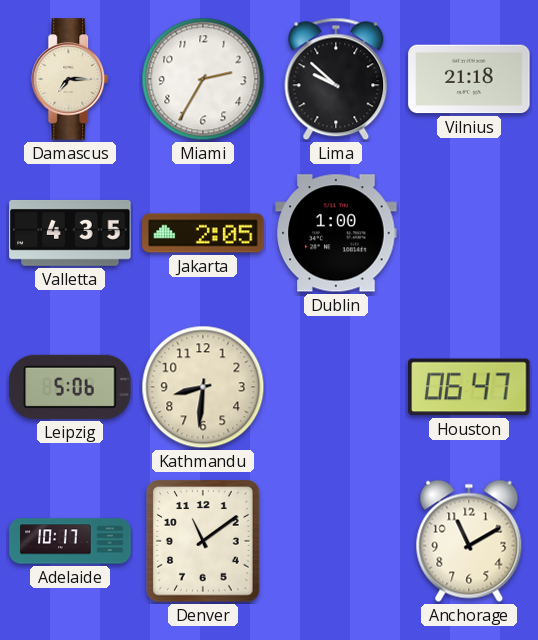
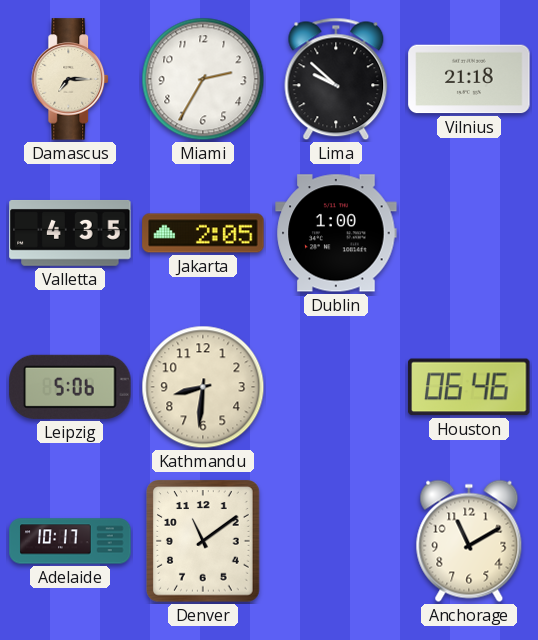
Houston: 06:47 -> 06:46
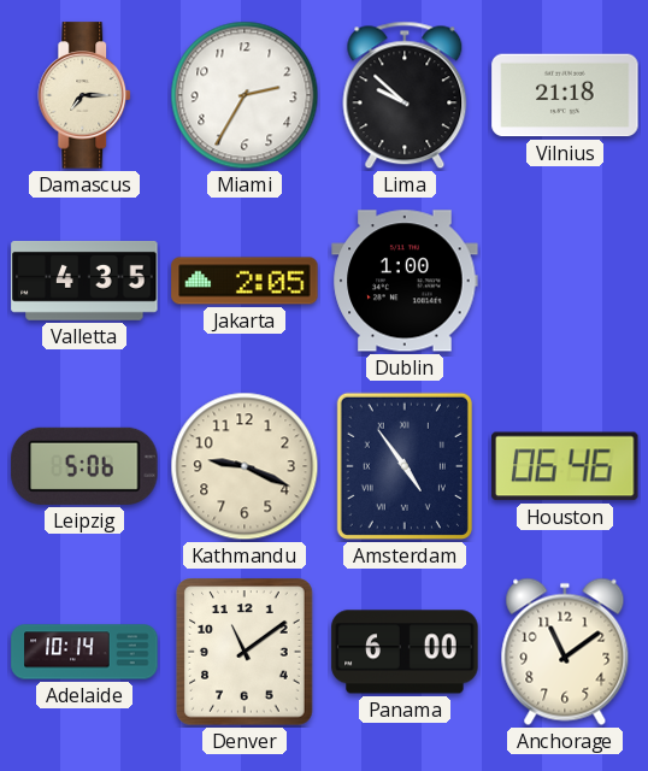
Kathmandu: 8:31 -> 9:19
Amsterdam: none -> 4:54
Adelaide: 10:17 -> 10:14
Panama: none -> 6:00
Anchorage: 11:10 -> 11:09
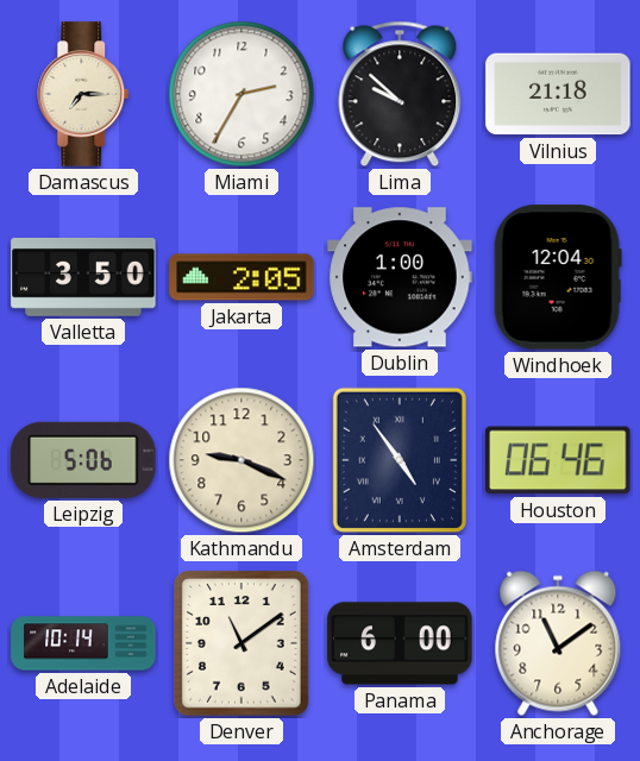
Valletta: 4:35 -> 3:50
Windhoek: none -> 12:04
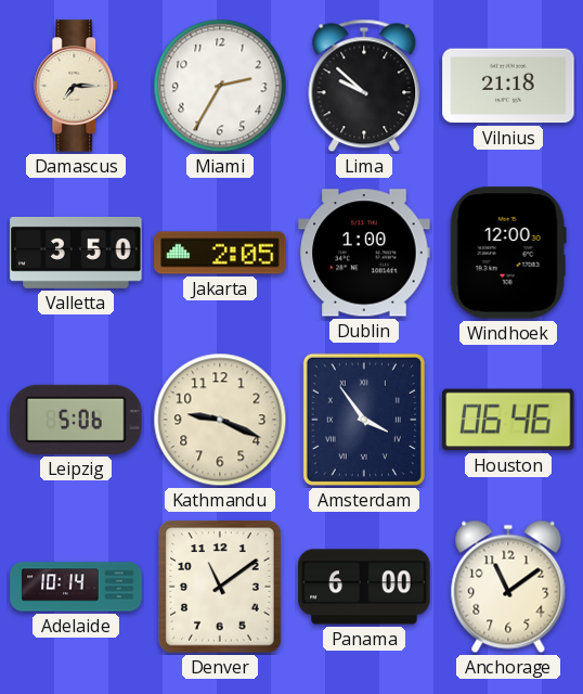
Windhoek: 12:04 -> 12:00
Amsterdam: 4:54 -> 3:54
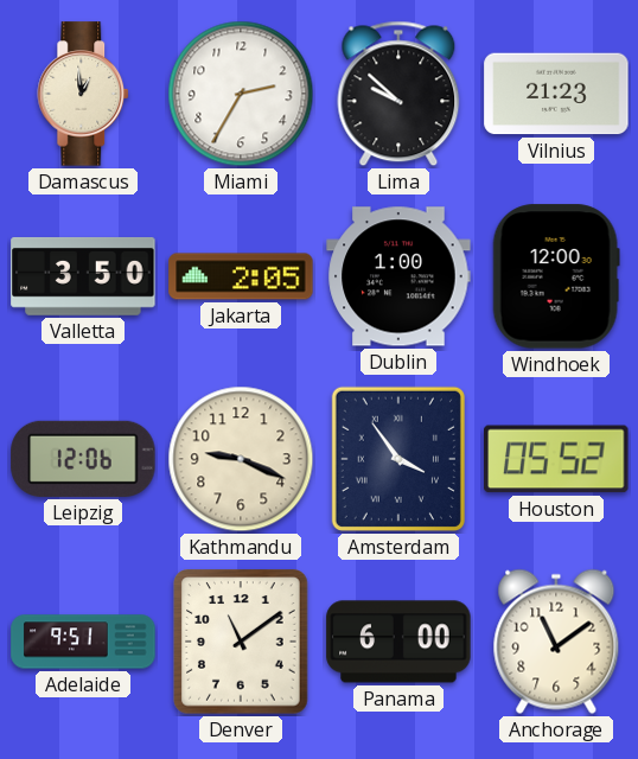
Damascus: 7:15 -> 12:59
Vilnius: 21:18 -> 21:23
Leipzig: 5:06 -> 12:06
Houston: 06:46 -> 05:52
Adelaide: 10:14 -> 9:51
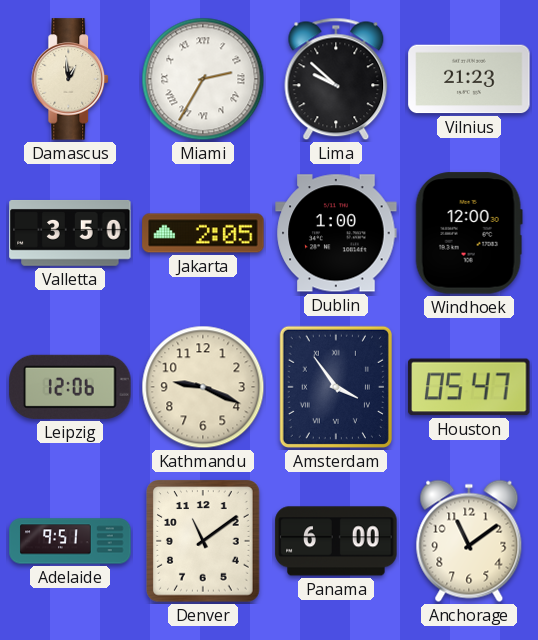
Miami numerals: Arabic -> Roman
Houston: 05:52 -> 05:47
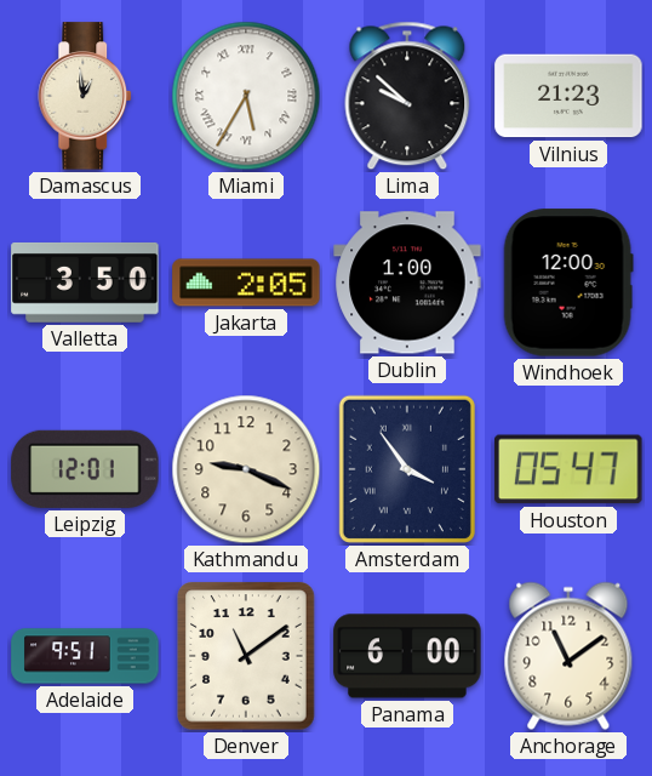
Miami: 2:35 -> 5:35
Leipzig: 12:06 -> 12:01
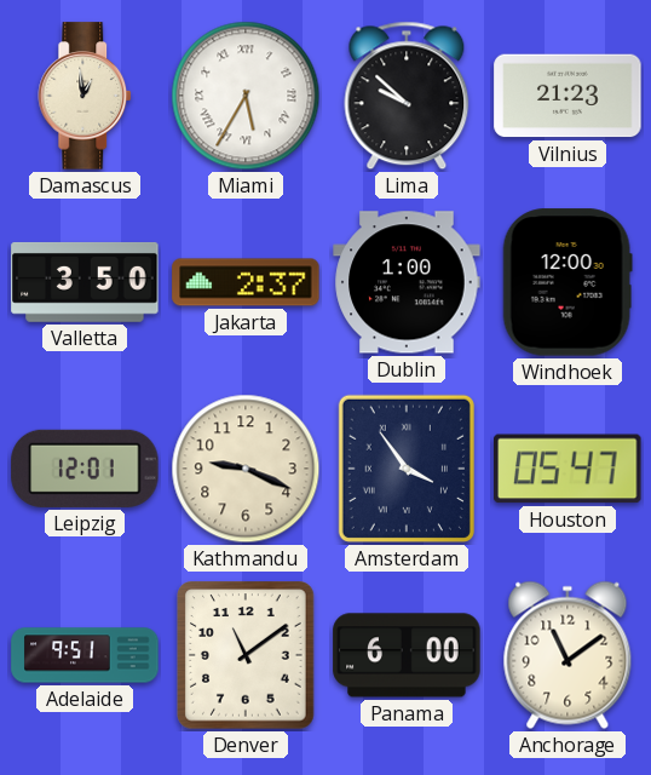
Jakarta: 2:05 -> 2:37
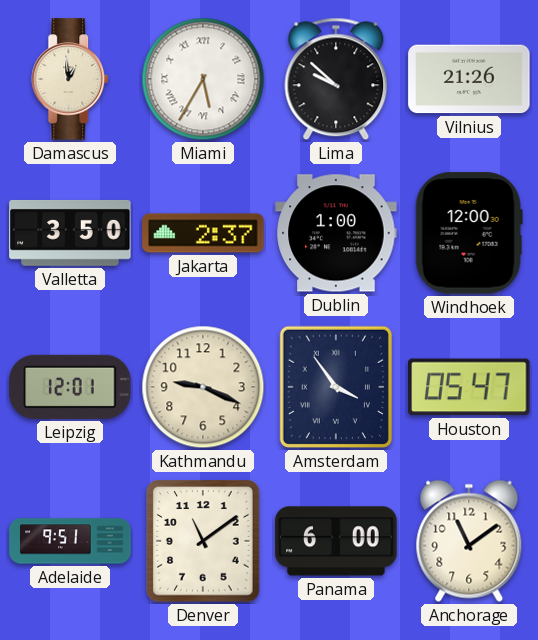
Vilnius: 21:23 -> 21:26
